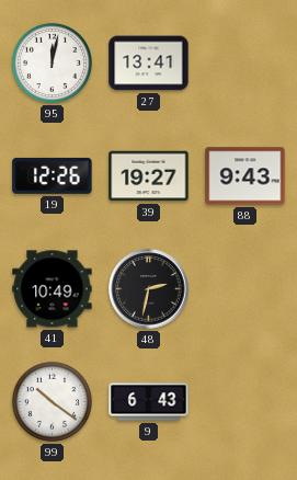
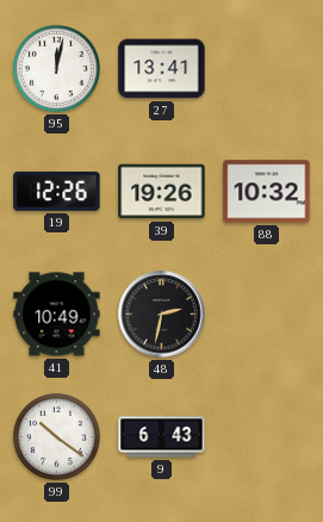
39: 19:27 -> 19:26
88: 9:43 -> 10:32
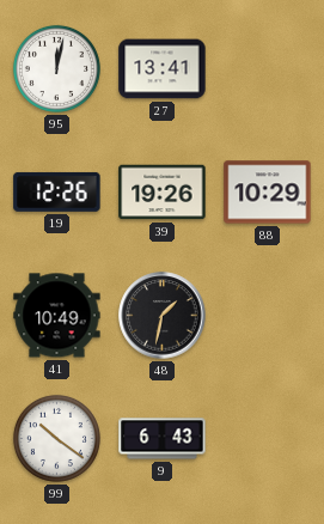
88: 10:32 -> 10:29
48: 2:32 -> 1:32
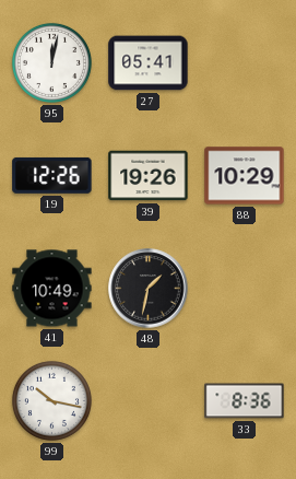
27: 13:41 -> 05:41
99: 10:21 -> 10:17
9: 6:43 -> none
33: none -> 8:36
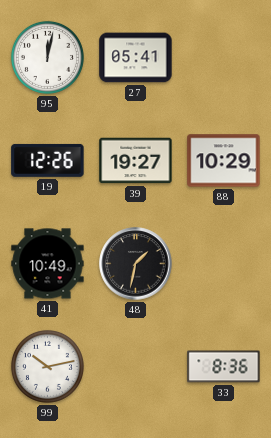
39: 19:26 -> 19:27
99: 10:17 -> 10:13
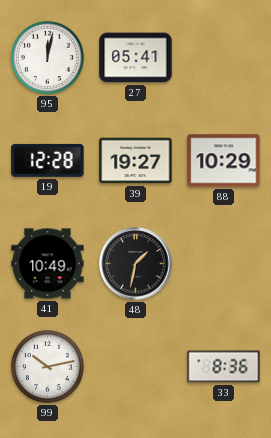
19: 12:26 -> 12:28
